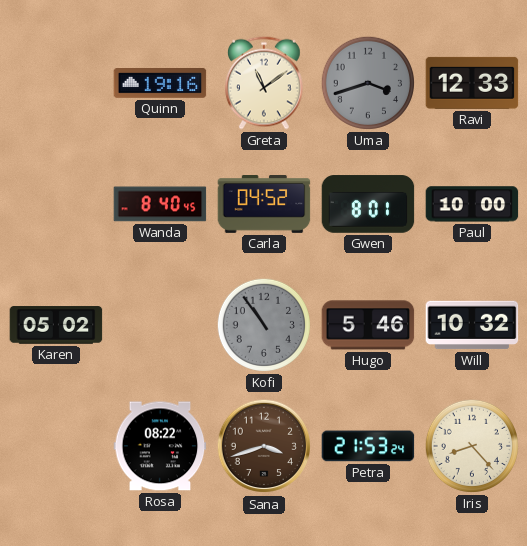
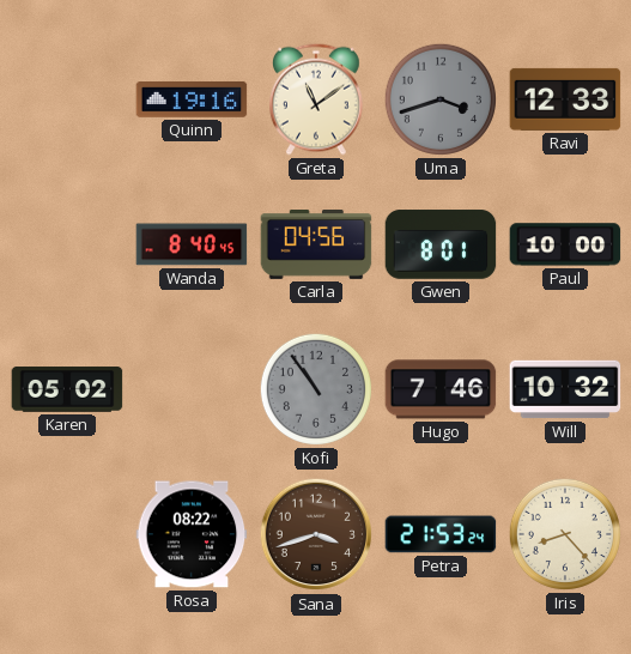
Carla: 04:52 -> 04:56
Hugo: 5:46 -> 7:46
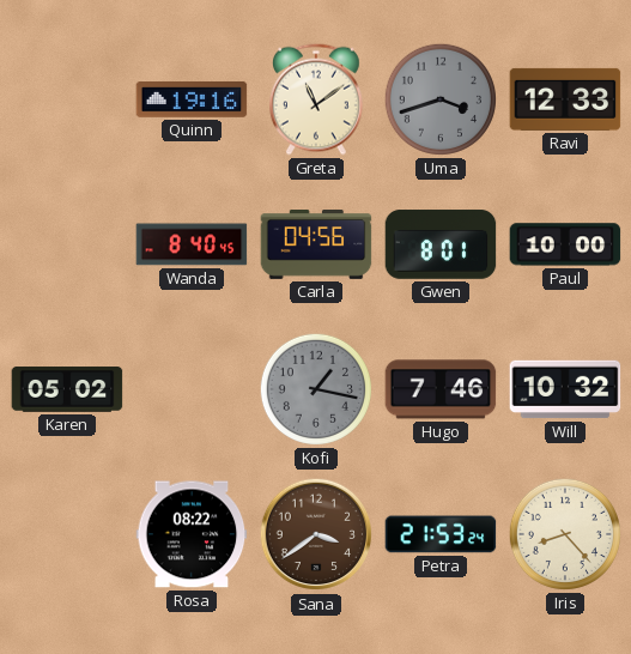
Kofi: 10:54 -> 1:17
Sana: 3:42 -> 3:39
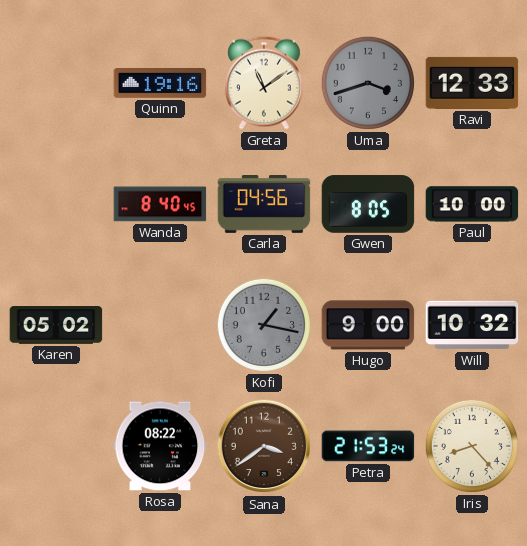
Gwen: 8:01 -> 8:05
Hugo: 7:46 -> 9:00
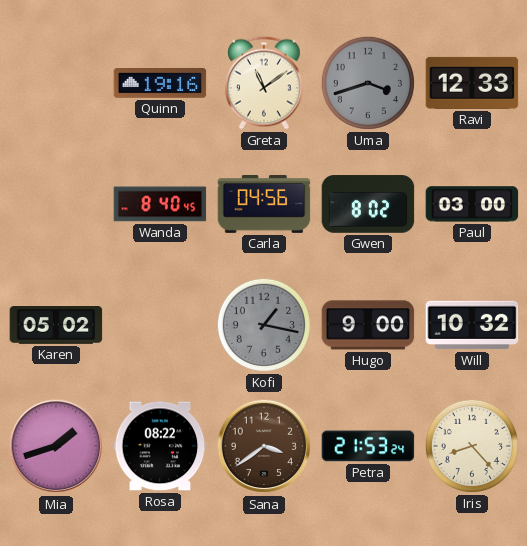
Gwen: 8:05 -> 8:02
Paul: 10:00 -> 03:00
Mia: none -> 1:42
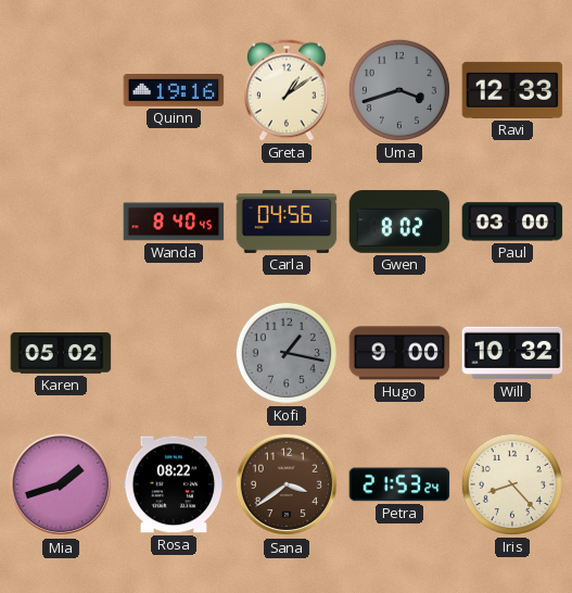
Greta: 11:09 -> 1:09
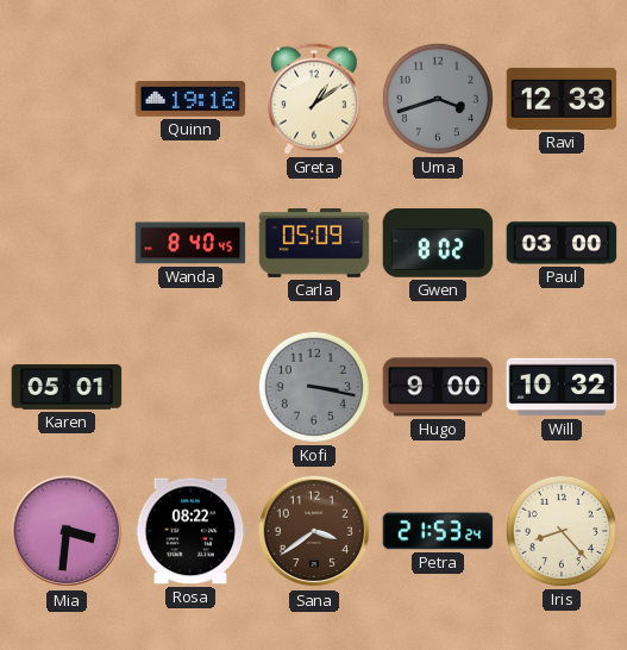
Carla: 04:56 -> 05:09
Karen: 05:02 -> 05:01
Kofi: 1:17 -> 3:17
Mia: 1:42 -> 3:31
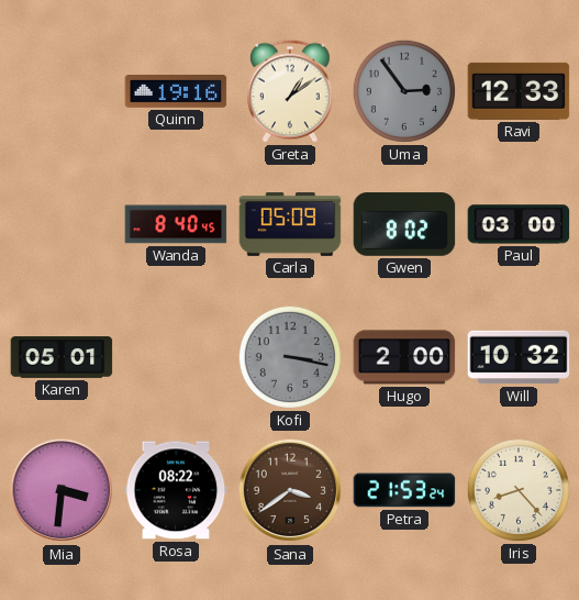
Uma: 3:42 -> 2:54
Hugo: 9:00 -> 2:00
